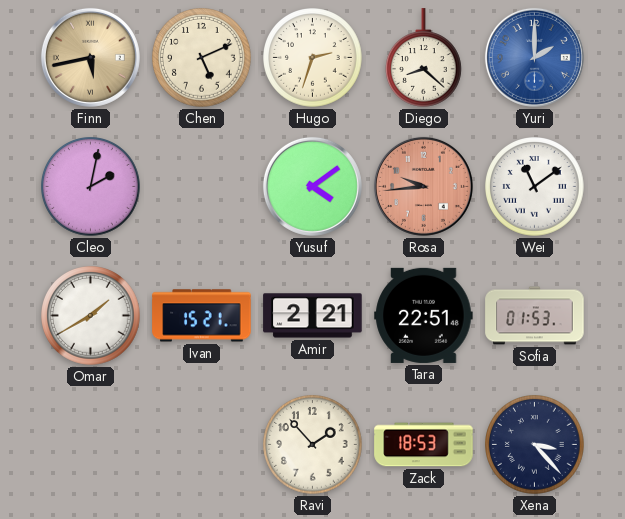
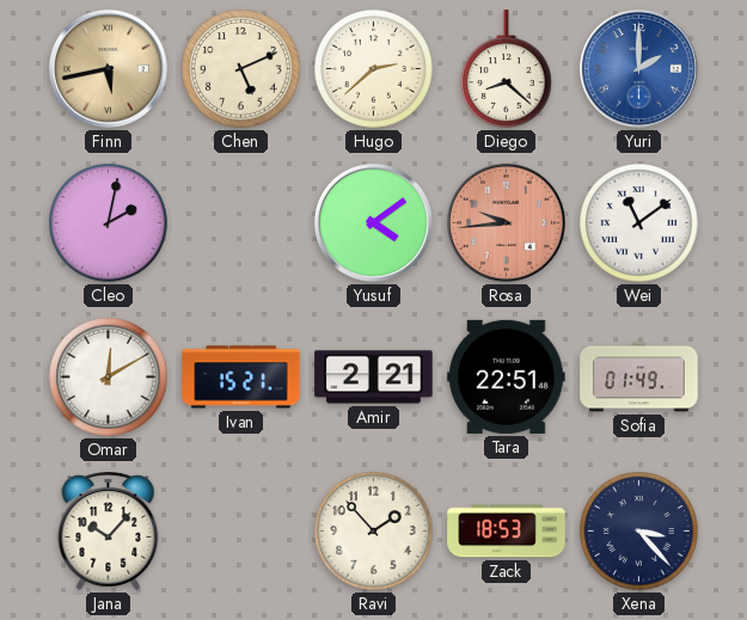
Hugo: 2:33 -> 2:38
Omar: 1:40 -> 12:10
Sofia: 01:53 -> 01:49
Jana: none -> 10:07
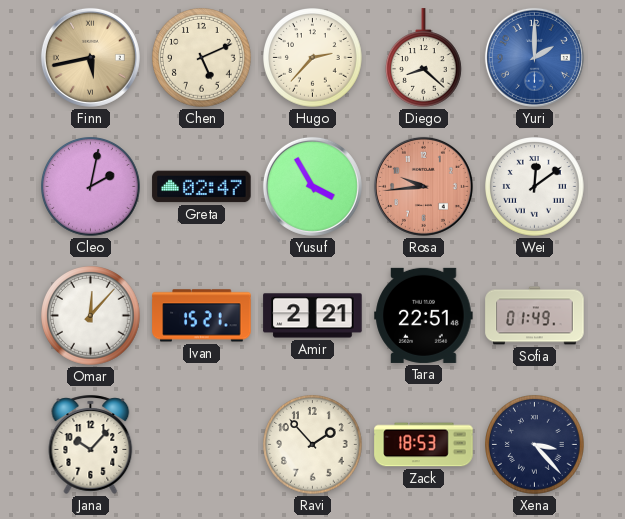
Hugo: 2:38 -> 2:37
Greta: none -> 02:47
Yusuf: 4:09 -> 3:55
Wei: 11:09 -> 12:09
Omar: 12:10 -> 12:07
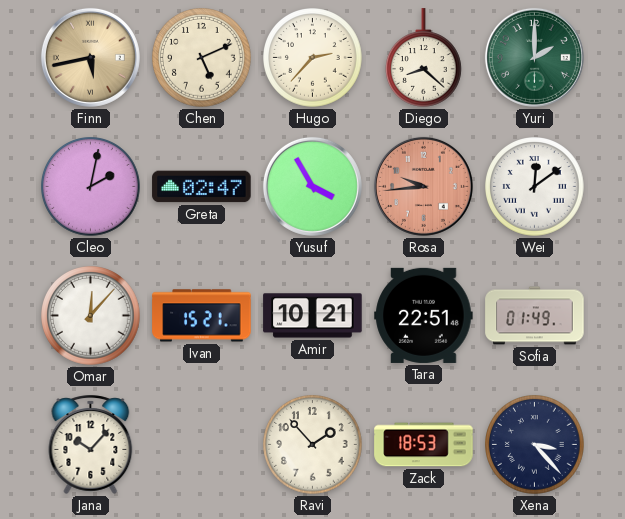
Yuri dial: blue -> green
Amir: 2:21 -> 10:21
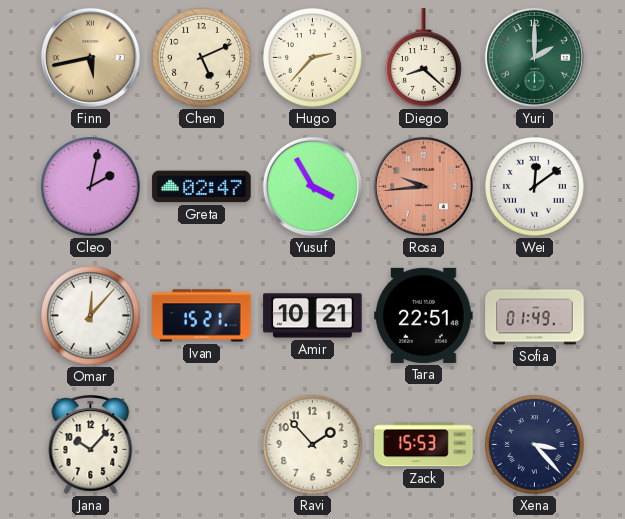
Zack: 18:53 -> 15:53
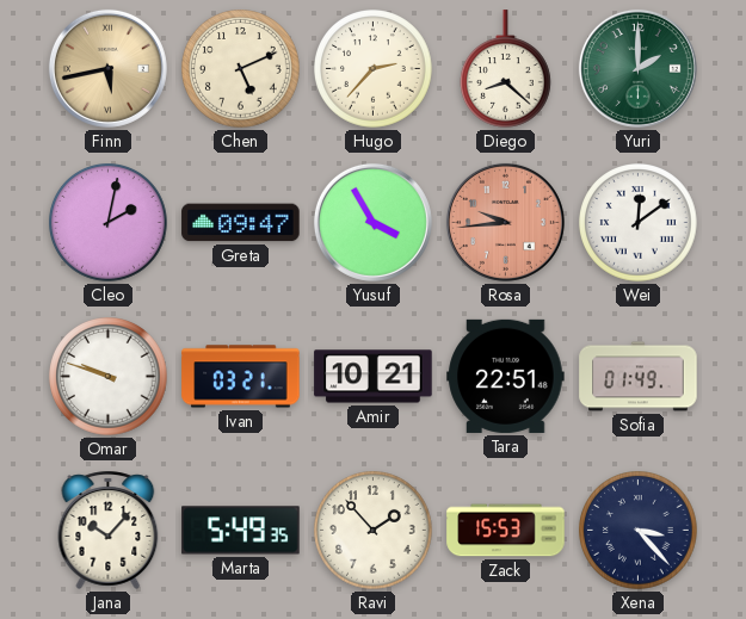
Greta: 02:47 -> 09:47
Omar: 12:07 -> 9:48
Ivan: 15:21 -> 03:21
Marta: none -> 5:49
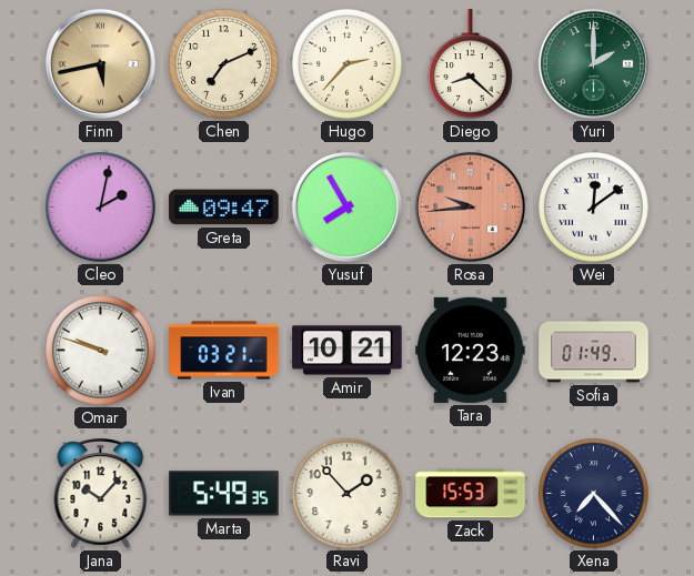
Chen: 5:11 -> 7:11
Yusuf: 3:55 -> 7:55
Tara: 22:51 -> 12:23
Xena: 3:23 -> 7:23
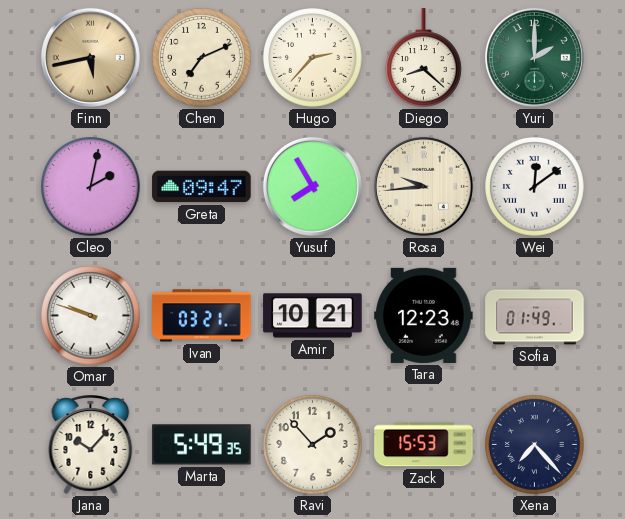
Rosa dial: salmon -> cream
